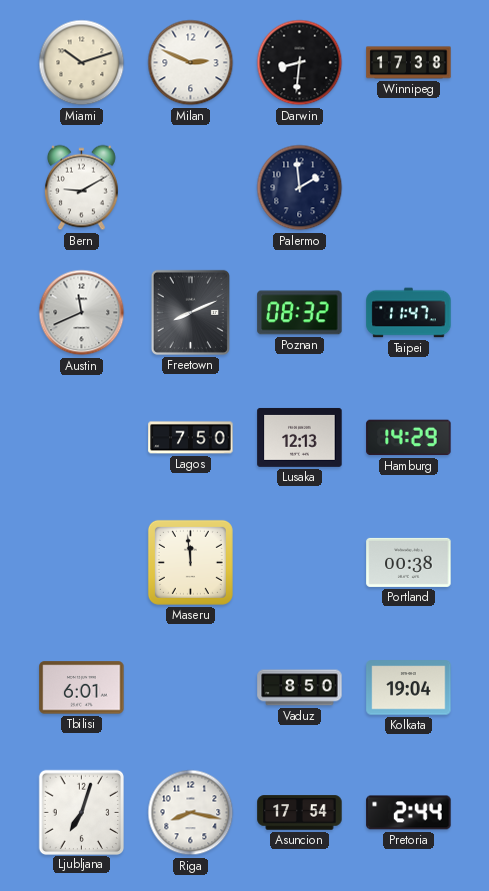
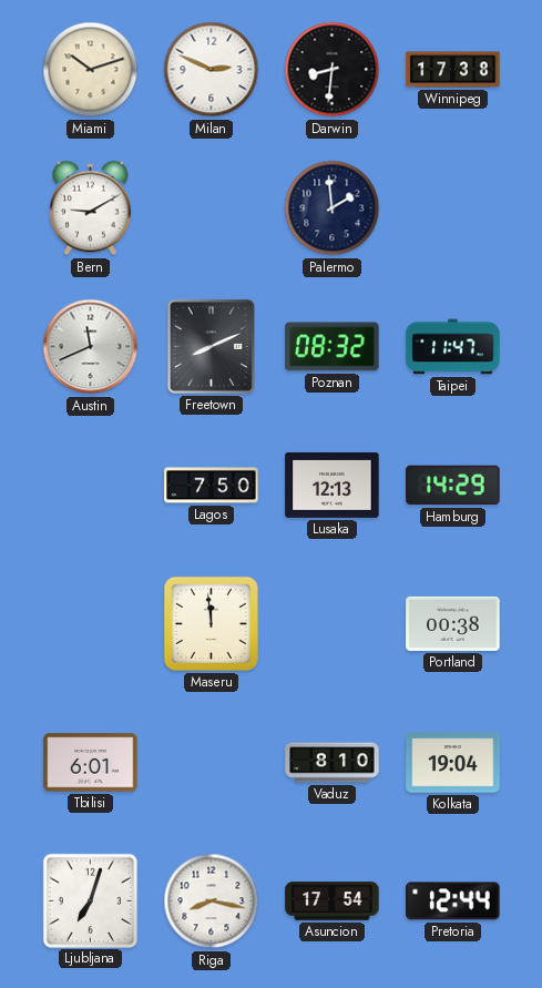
Vaduz: 8:50 -> 8:10
Pretoria: 2:44 -> 12:44
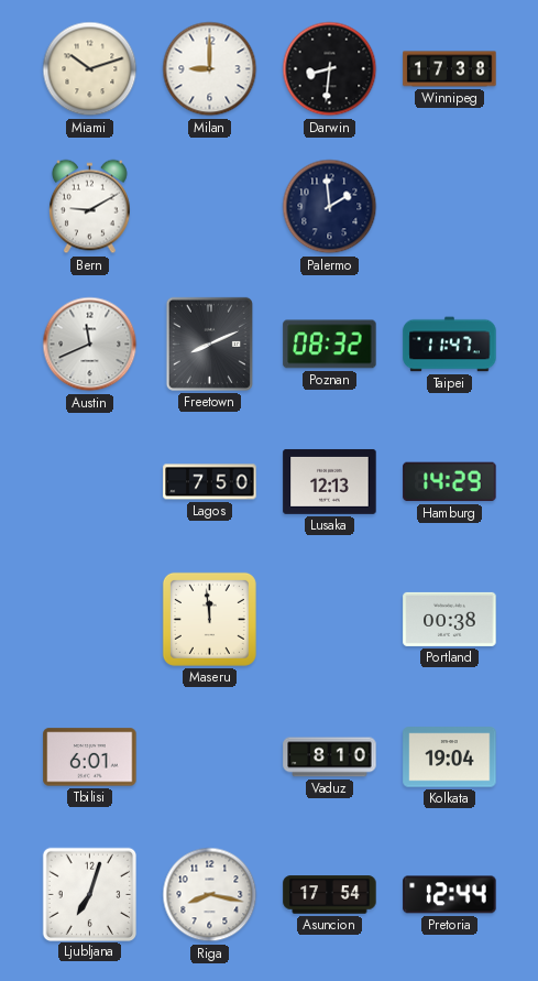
Milan: 2:49 -> 9:00
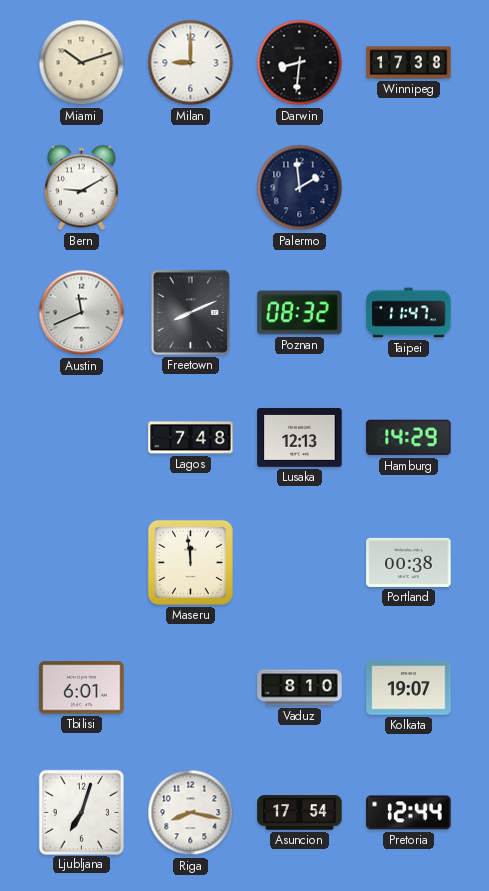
Lagos: 7:50 -> 7:48
Kolkata: 19:04 -> 19:07
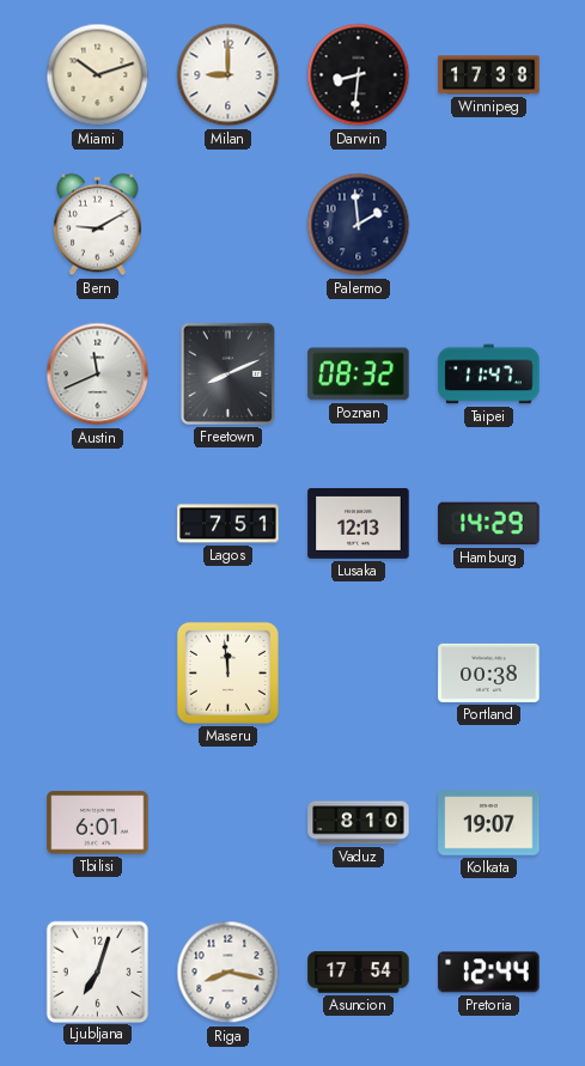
Lagos: 7:48 -> 7:51
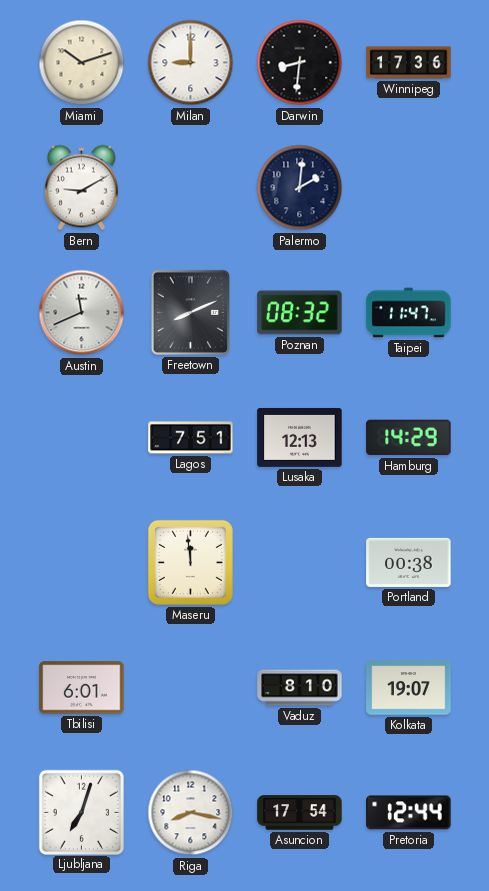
Winnipeg: 17:38 -> 17:36
Palermo: 1:59 -> 2:01
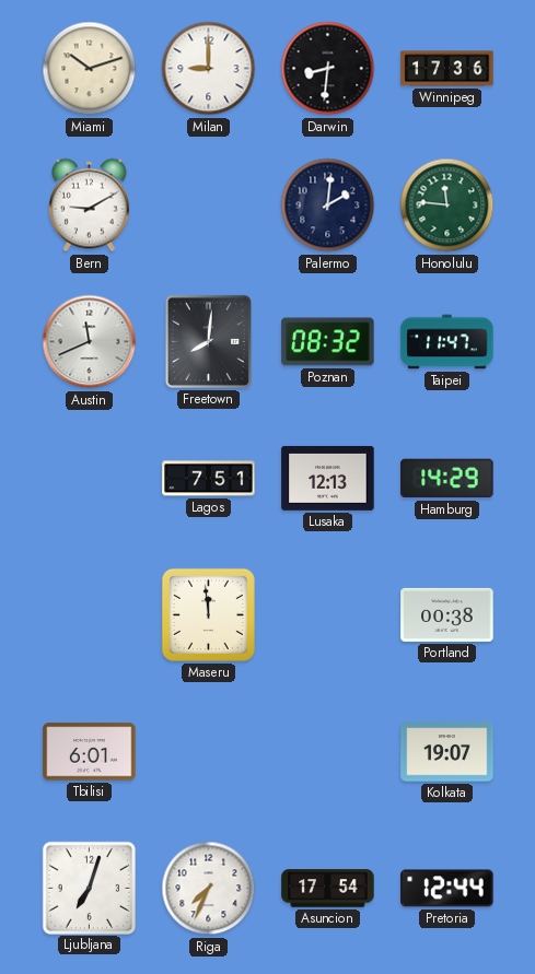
Honolulu: none -> 11:46
Freetown: 8:11 -> 8:01
Vaduz: 8:10 -> none
Riga: 8:17 -> 7:34
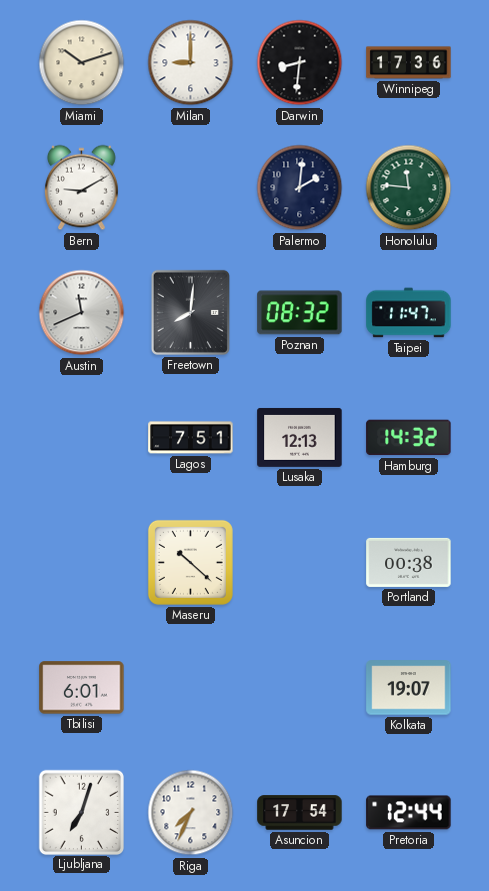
Hamburg: 14:29 -> 14:32
Maseru: 11:59 -> 10:22
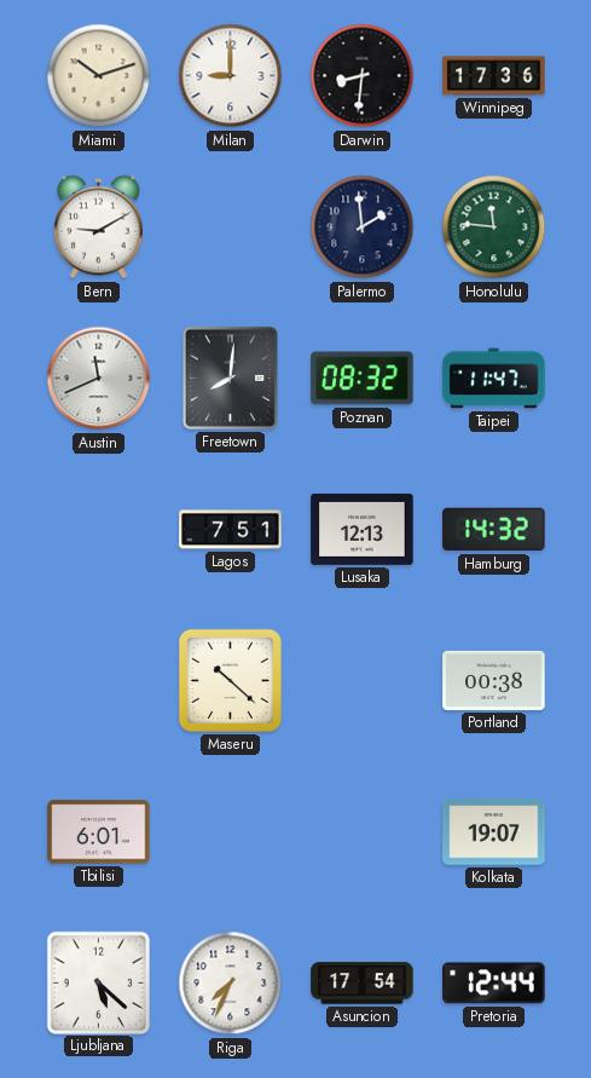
Palermo: 2:01 -> 1:59
Ljubljana: 7:03 -> 5:22
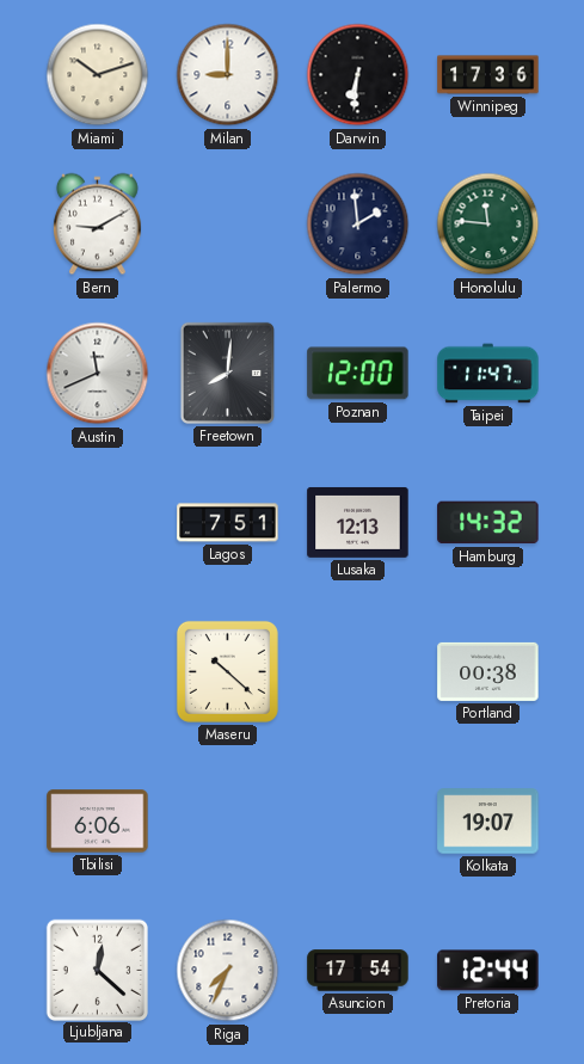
Darwin: 8:31 -> 6:31
Poznan: 08:32 -> 12:00
Tbilisi: 6:01 -> 6:06
Ljubljana: 5:22 -> 12:22
